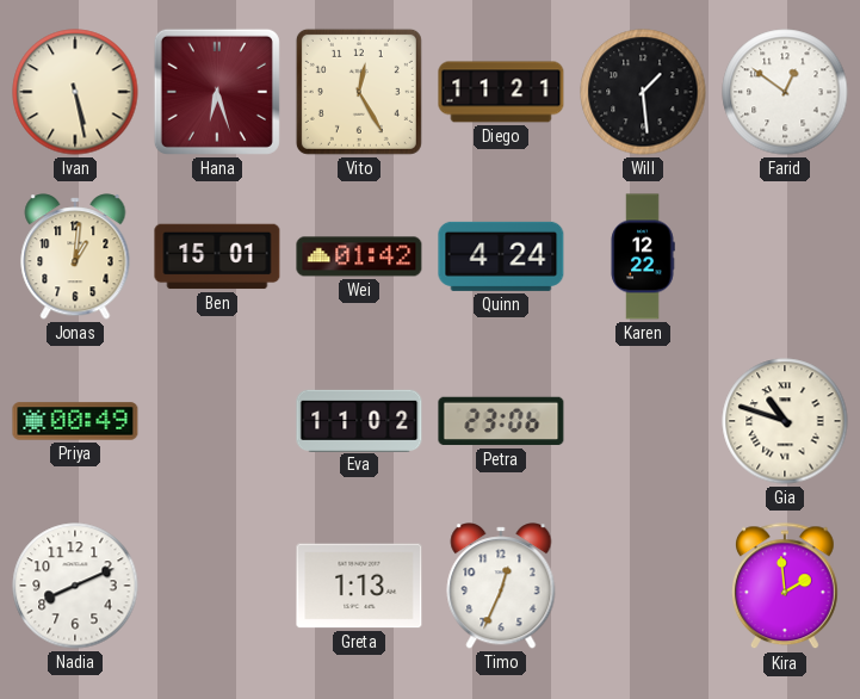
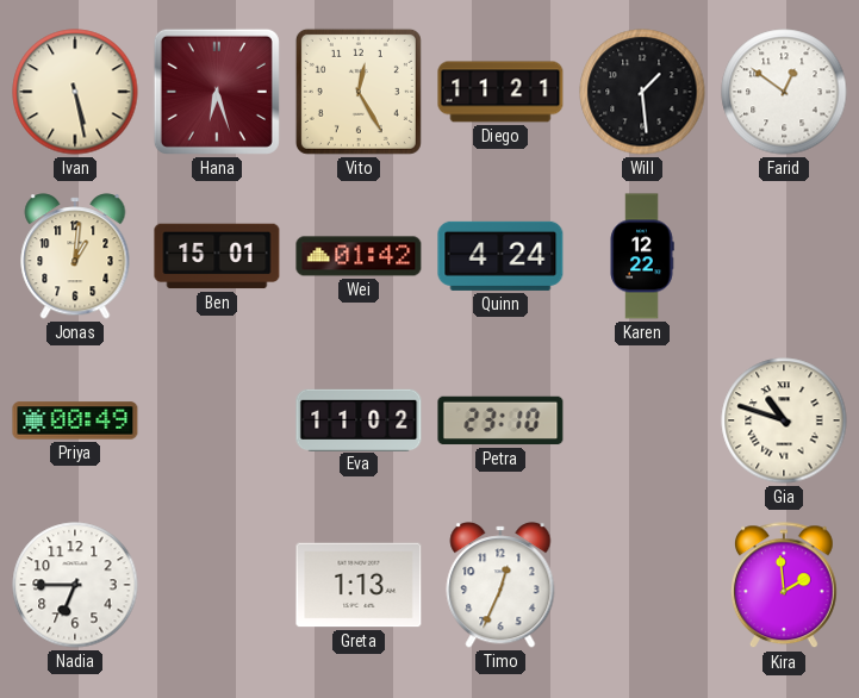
Petra: 23:06 -> 23:10
Nadia: 8:11 -> 6:45
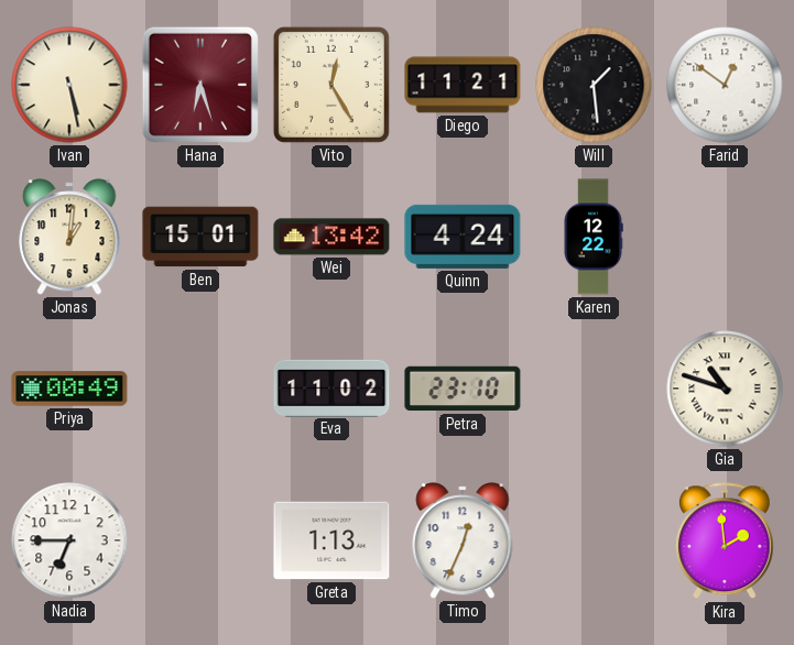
Wei: 01:42 -> 13:42
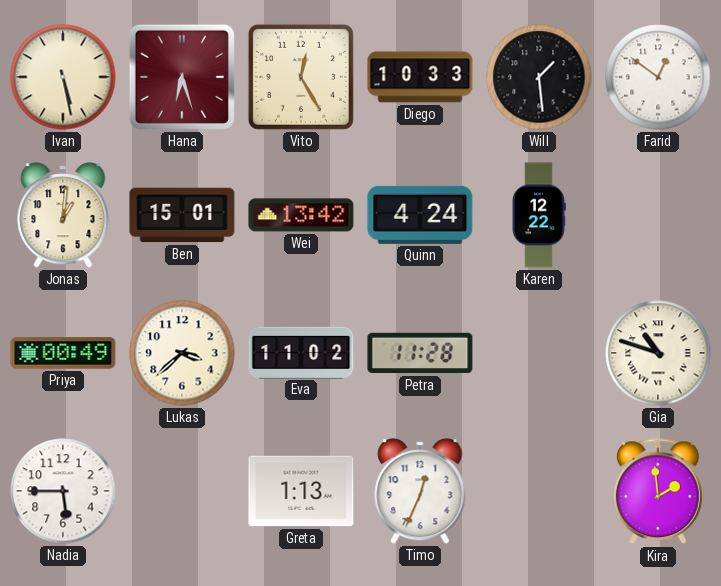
Diego: 11:21 -> 10:33
Lukas: none -> 3:38
Petra: 23:10 -> 11:28
Nadia: 6:45 -> 5:45
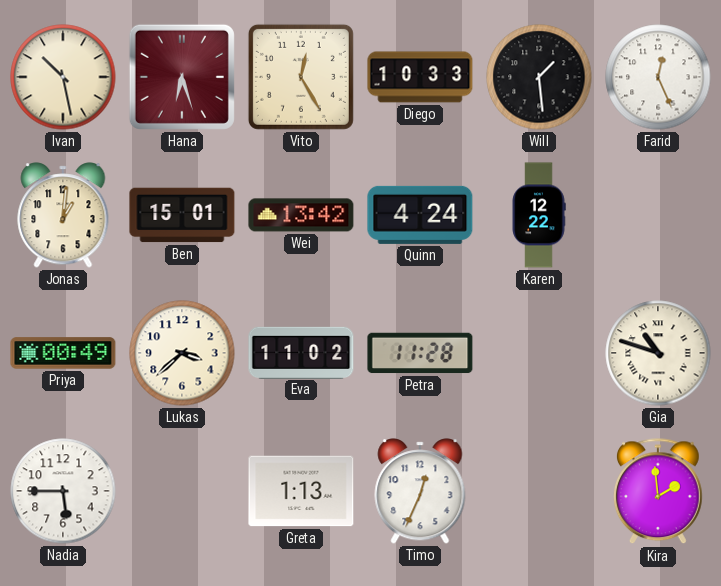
Ivan: 5:28 -> 10:28
Farid: 12:51 -> 12:26
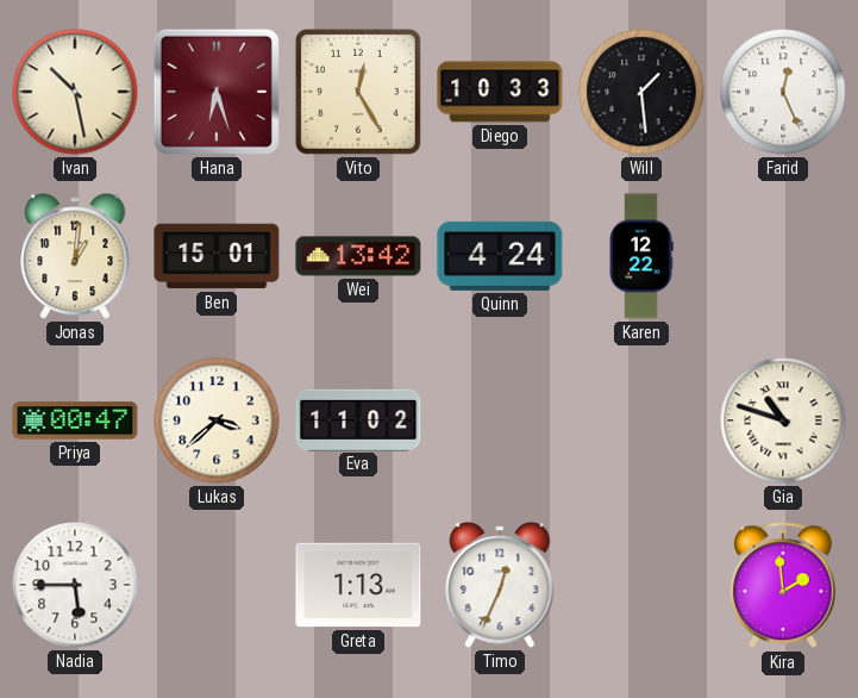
Priya: 00:49 -> 00:47
Petra: 11:28 -> none
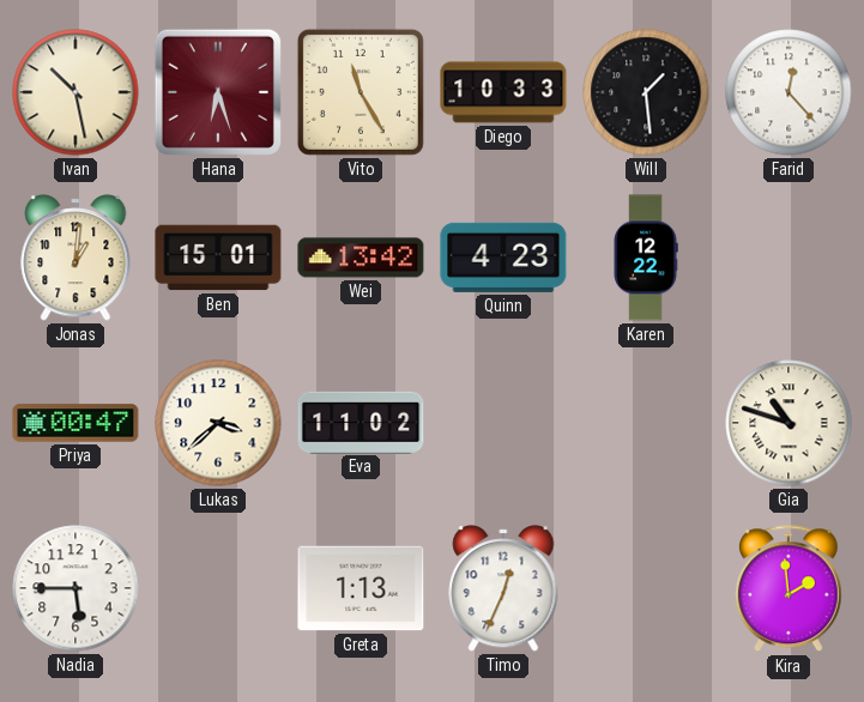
Vito: 12:25 -> 11:25
Farid: 12:26 -> 12:23
Quinn: 4:24 -> 4:23
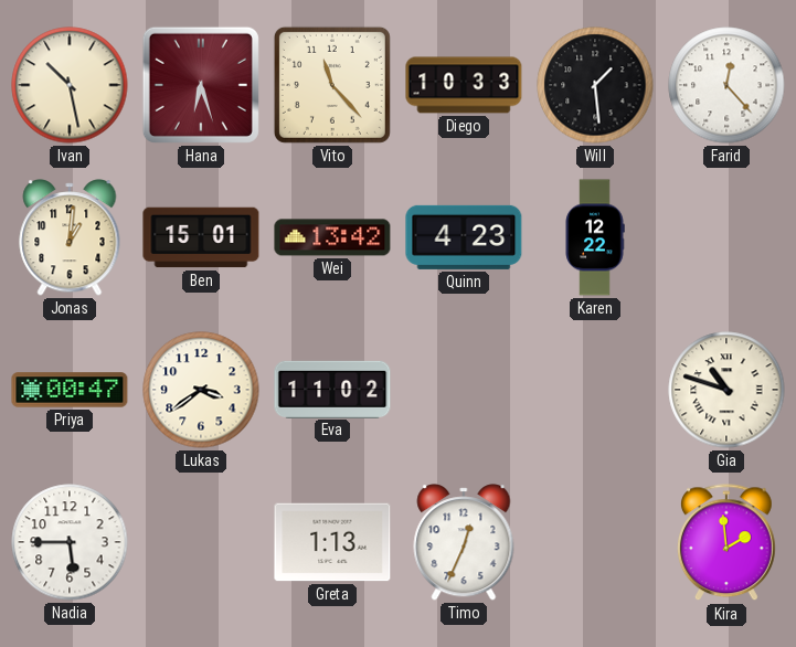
Vito: 11:25 -> 11:23
Lukas: 3:38 -> 3:39
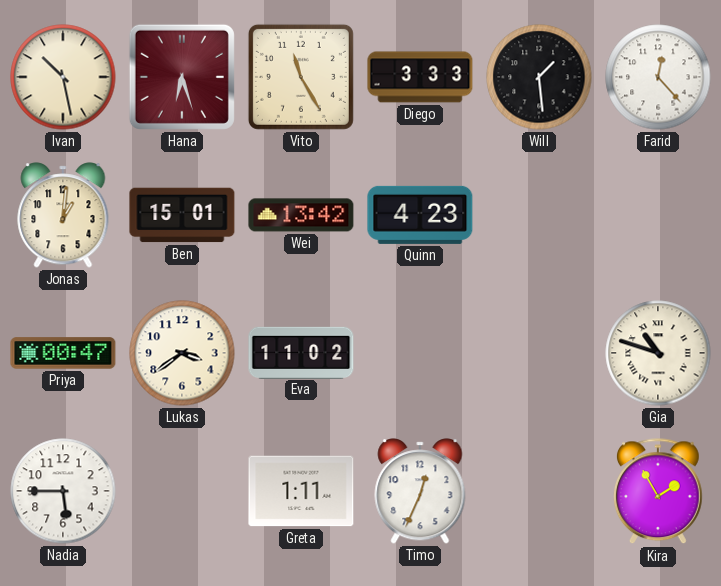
Vito: 11:23 -> 11:25
Diego: 10:33 -> 3:33
Karen: 12:22 -> none
Greta: 1:13 -> 1:11
Kira: 1:59 -> 1:55
